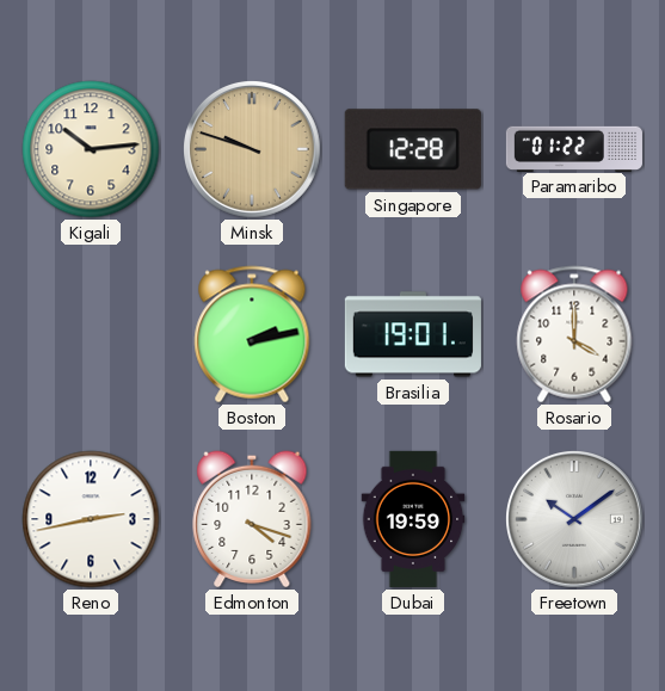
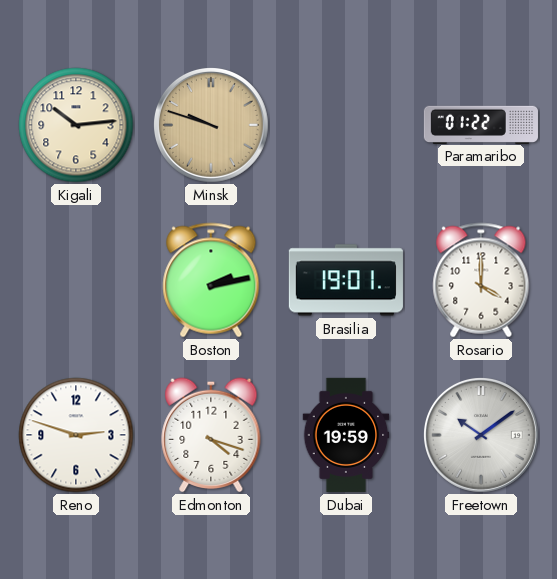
Singapore: 12:28 -> none
Reno: 2:43 -> 2:48
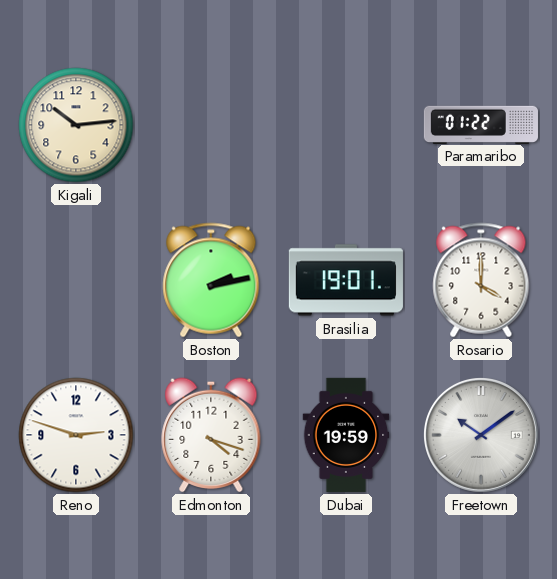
Minsk: 9:48 -> none
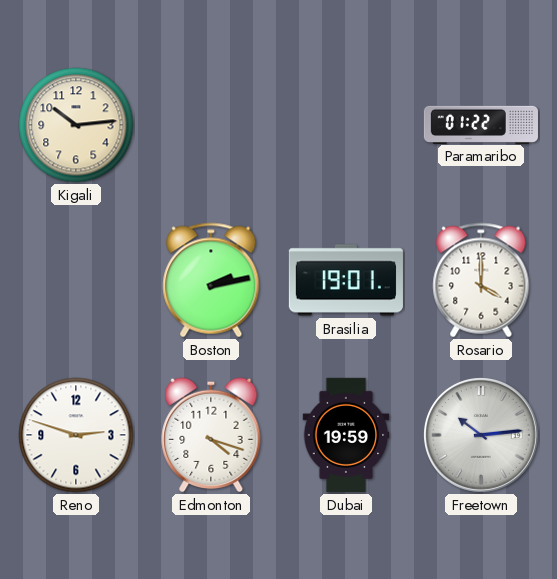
Freetown: 10:09 -> 10:14
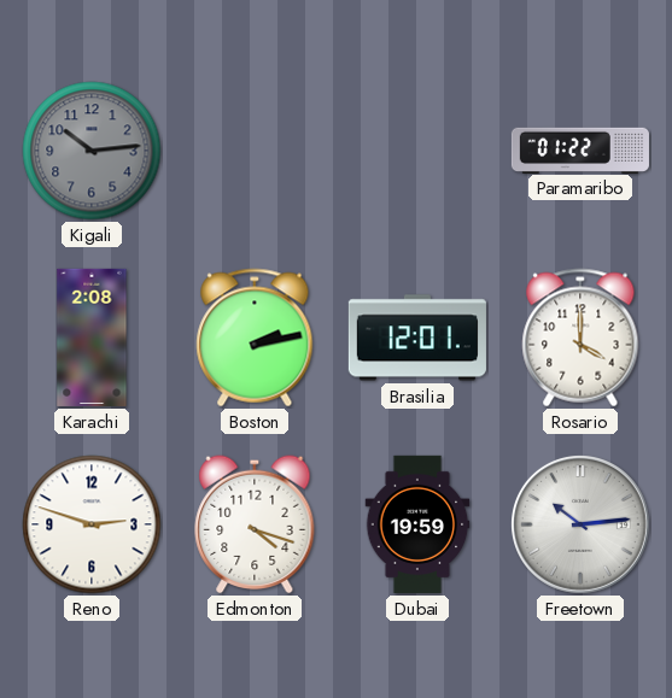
Kigali dial: cream -> grey
Karachi: none -> 2:08
Brasilia: 19:01 -> 12:01
